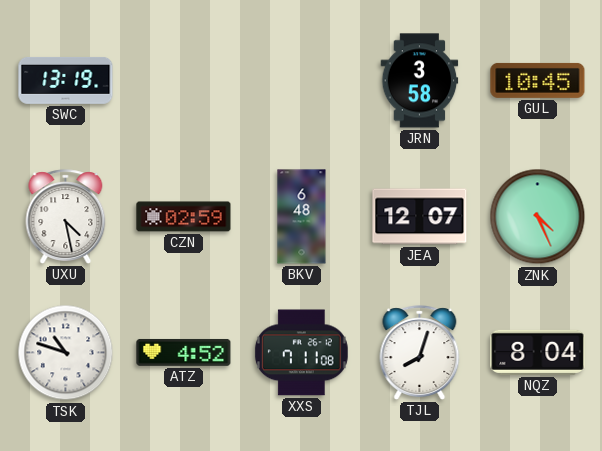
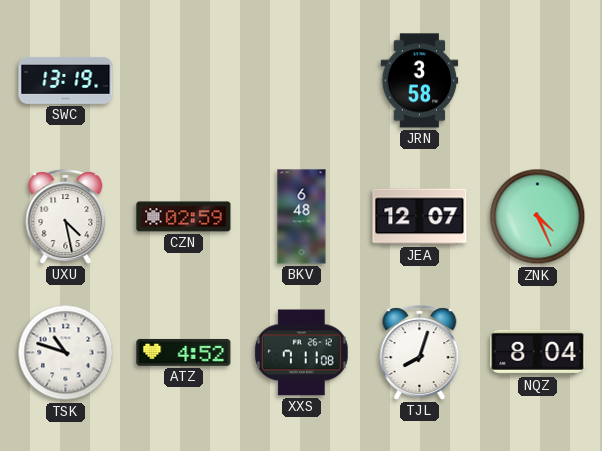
GUL: 10:45 -> none
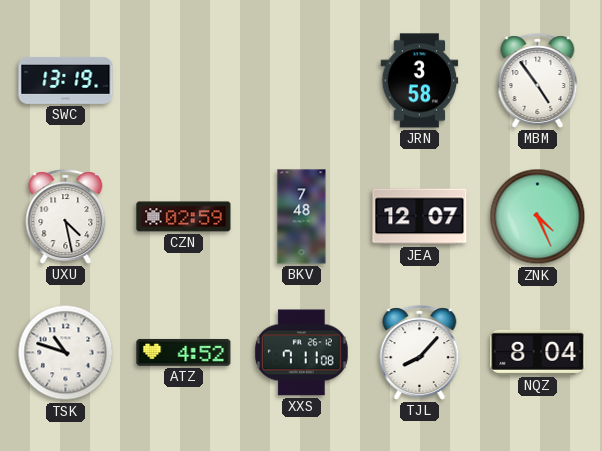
MBM: none -> 4:54
BKV: 6:48 -> 7:48
TJL: 8:03 -> 8:07
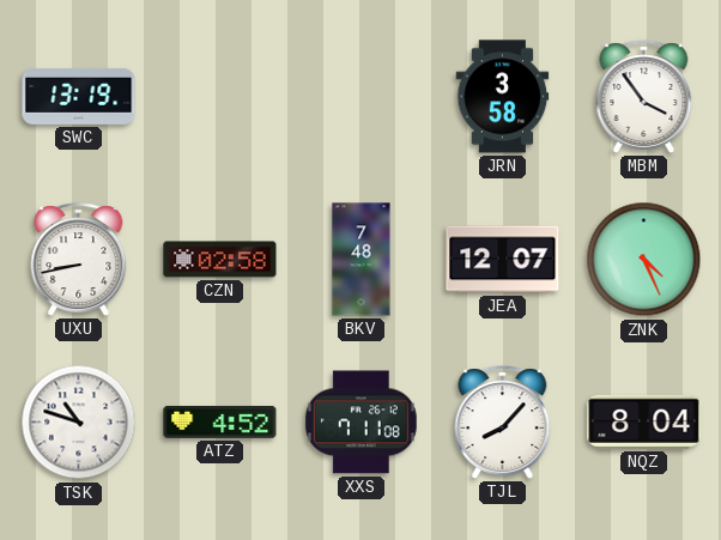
MBM: 4:54 -> 3:54
UXU: 4:28 -> 8:43
CZN: 02:59 -> 02:58
